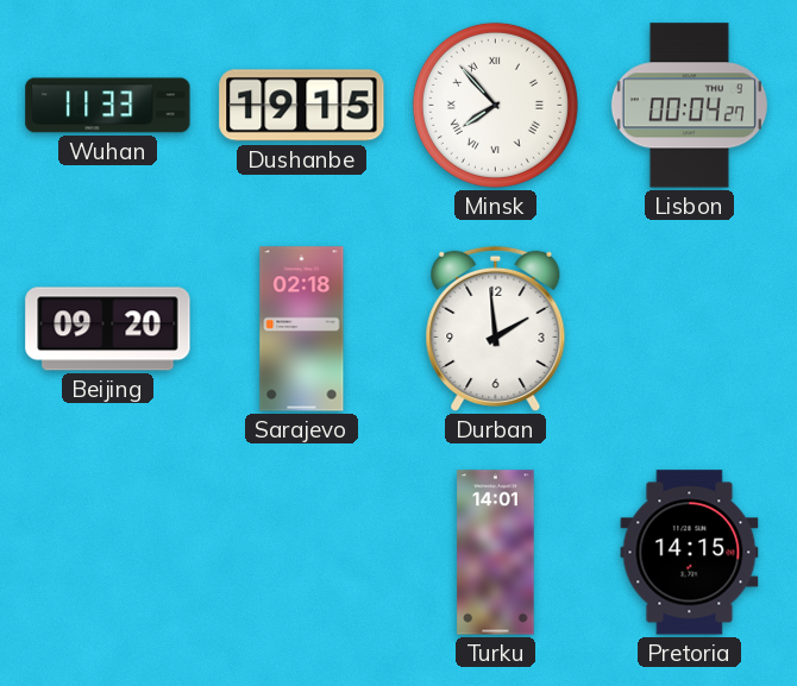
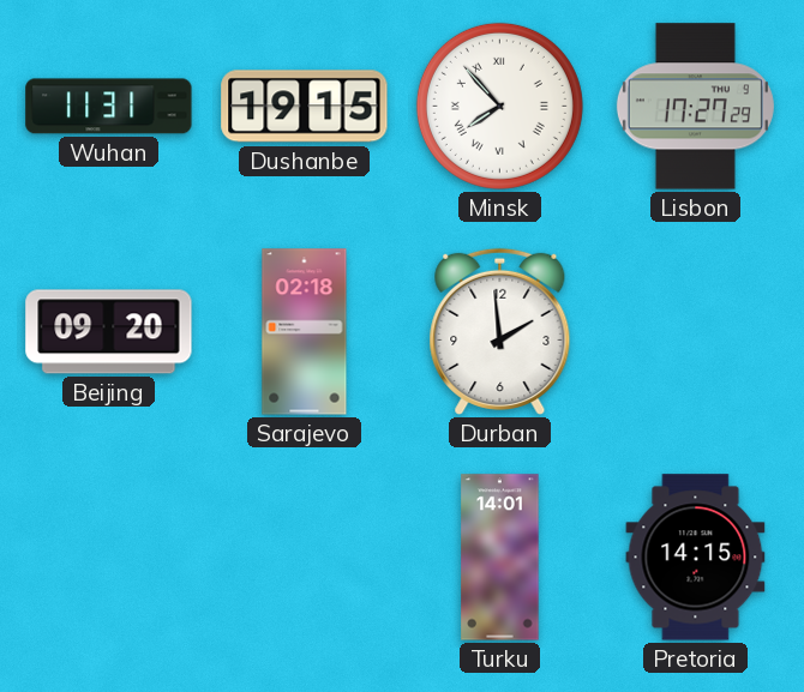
Wuhan: 11:33 -> 11:31
Lisbon: 00:04 -> 17:27
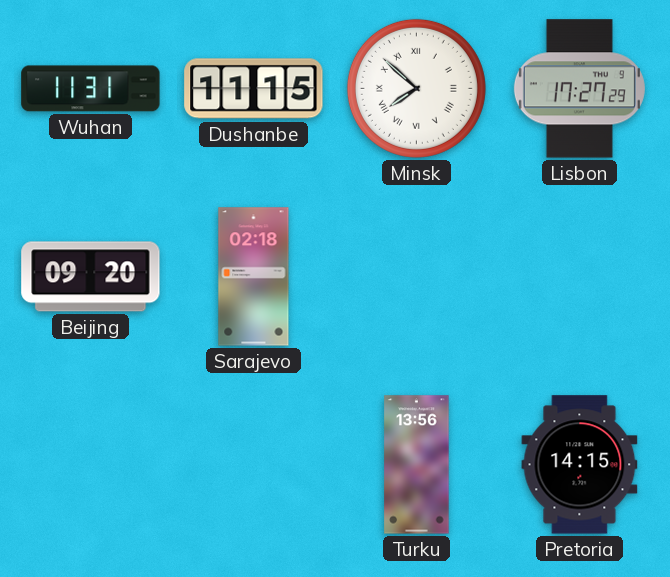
Dushanbe: 19:15 -> 11:15
Minsk: 7:53 -> 7:52
Durban: 1:59 -> none
Turku: 14:01 -> 13:56
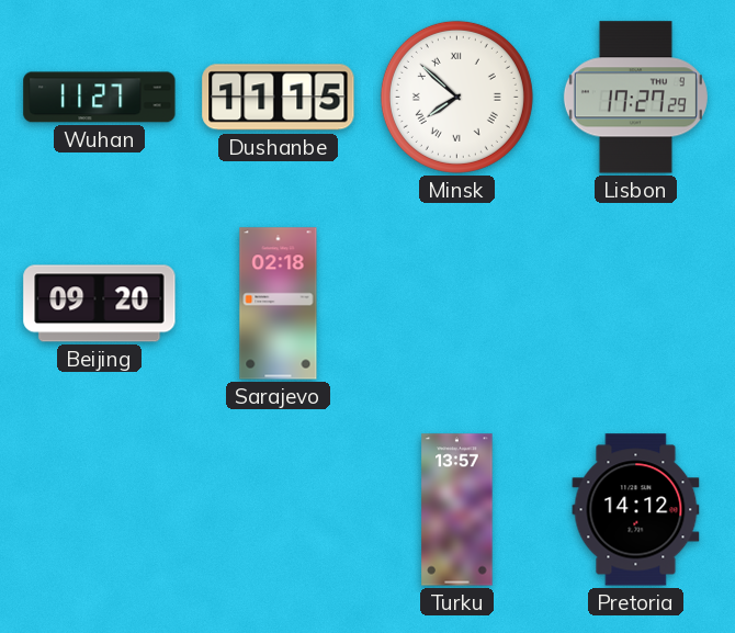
Wuhan: 11:31 -> 11:27
Turku: 13:56 -> 13:57
Pretoria: 14:15 -> 14:12
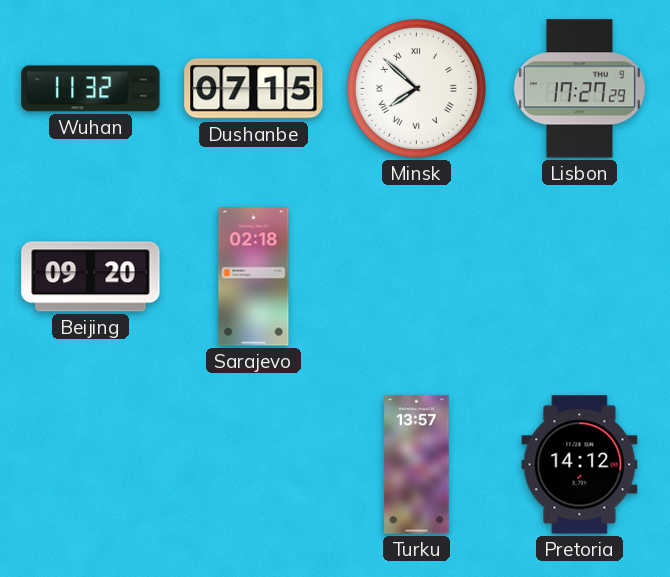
Wuhan: 11:27 -> 11:32
Dushanbe: 11:15 -> 07:15
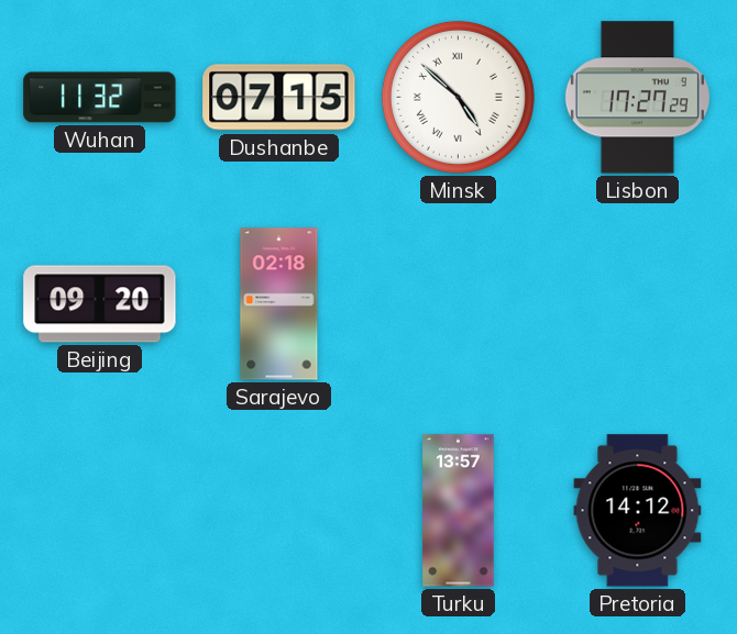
Minsk: 7:52 -> 4:52
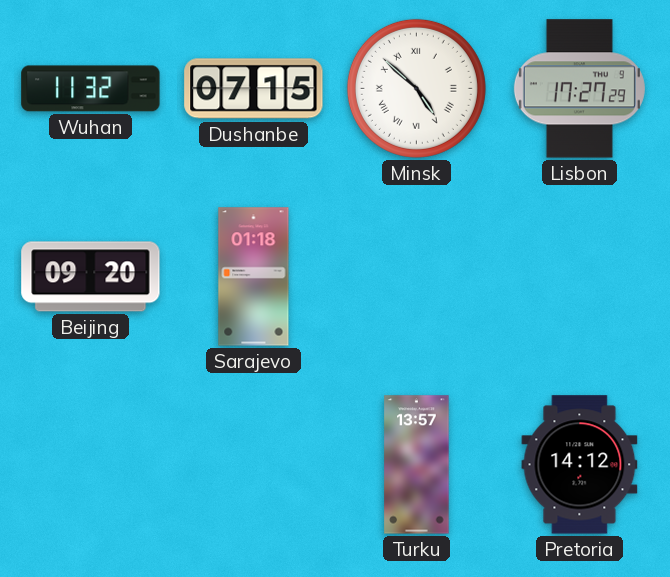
Sarajevo: 02:18 -> 01:18
